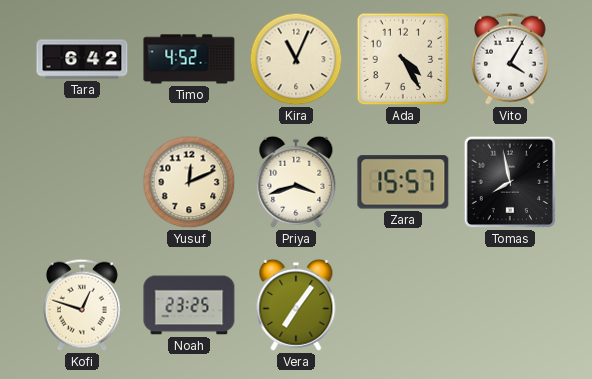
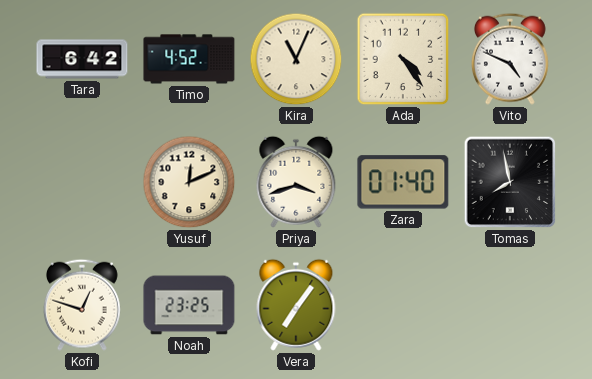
Ada: 4:25 -> 4:24
Vito: 4:05 -> 4:49
Zara: 15:57 -> 01:40
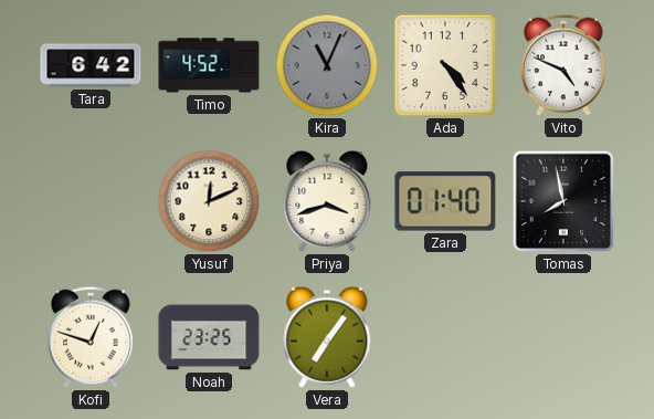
Kira dial: cream -> grey
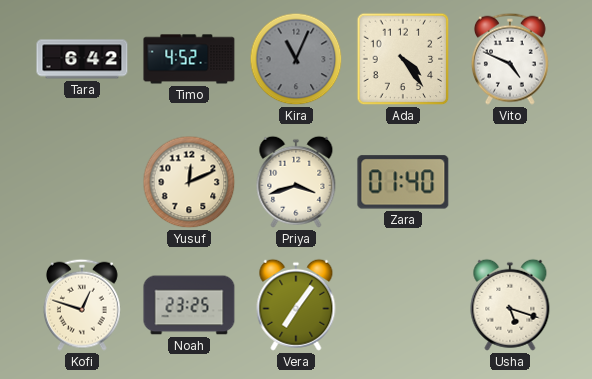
Tomas: 7:58 -> none
Usha: none -> 5:18
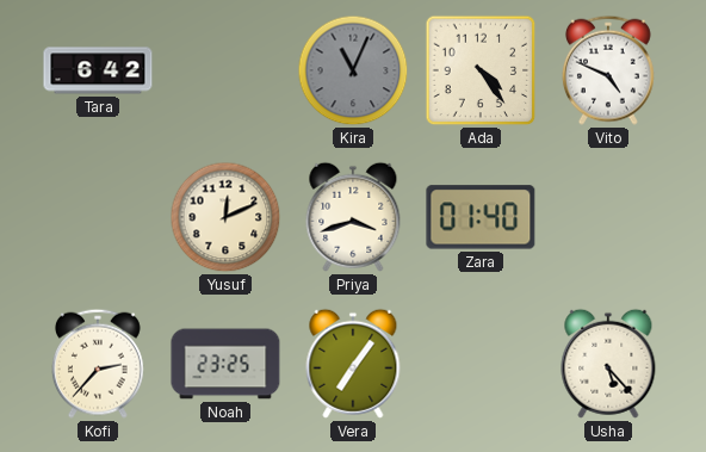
Timo: 4:52 -> none
Kofi: 12:48 -> 2:37
Usha: 5:18 -> 5:23
